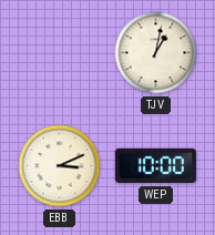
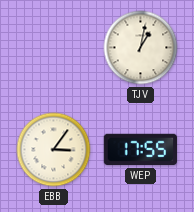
EBB: 3:11 -> 3:06
WEP: 10:00 -> 17:55
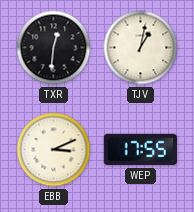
TXR: none -> 12:31
EBB: 3:06 -> 3:11
